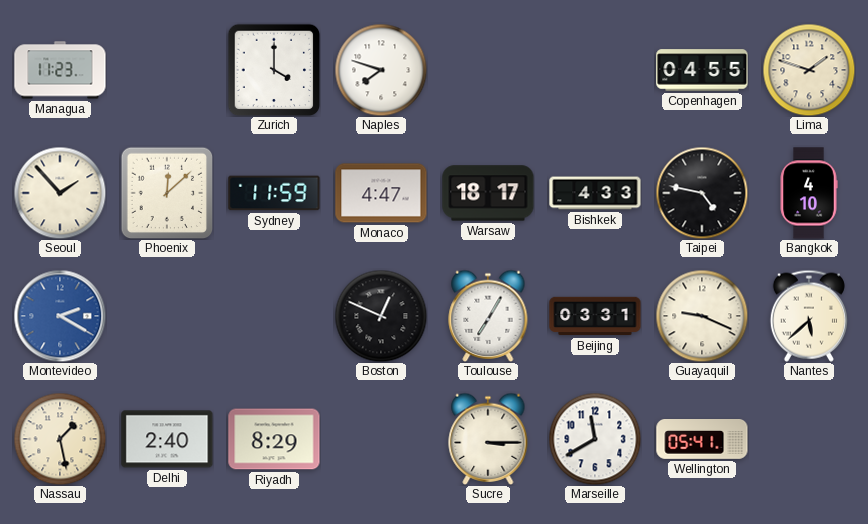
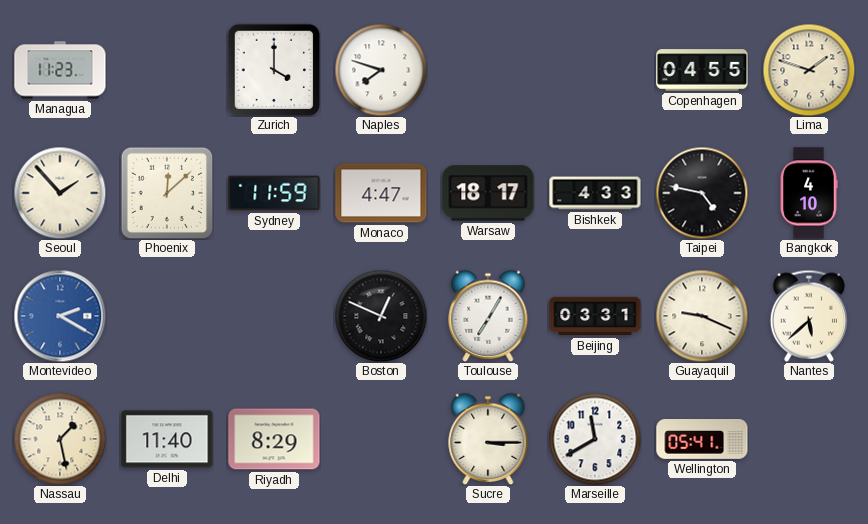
Delhi: 2:40 -> 11:40
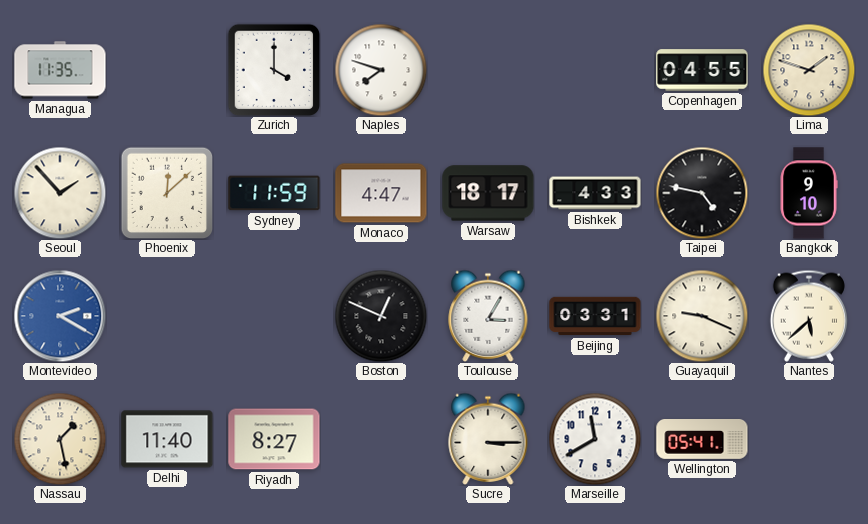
Managua: 11:23 -> 11:35
Bangkok: 4:10 -> 9:10
Toulouse: 7:05 -> 3:05
Riyadh: 8:29 -> 8:27
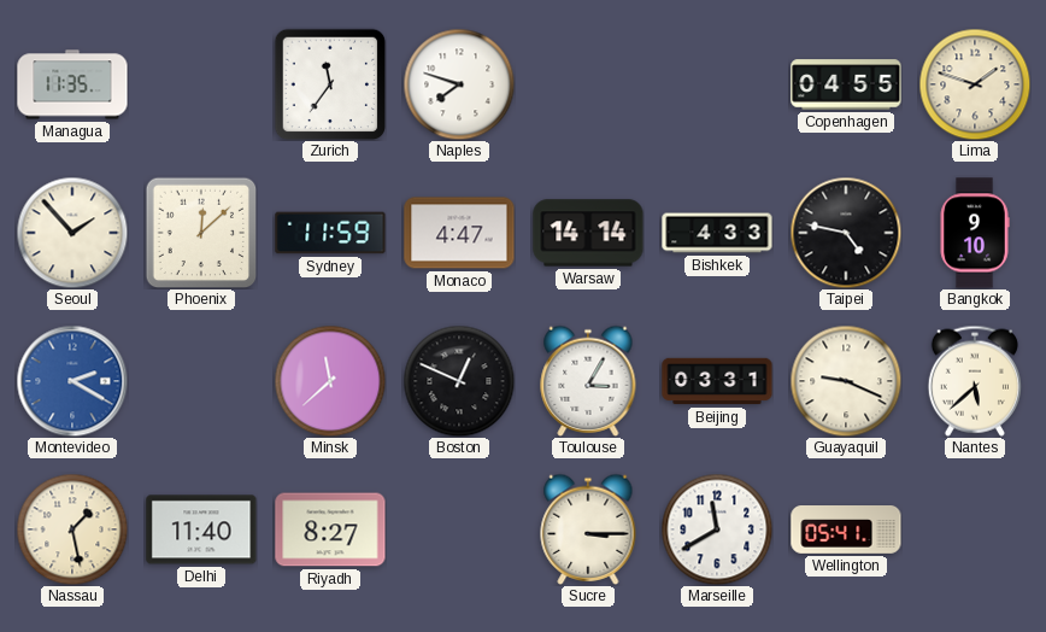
Zurich: 4:00 -> 11:36
Warsaw: 18:17 -> 14:14
Minsk: none -> 11:38
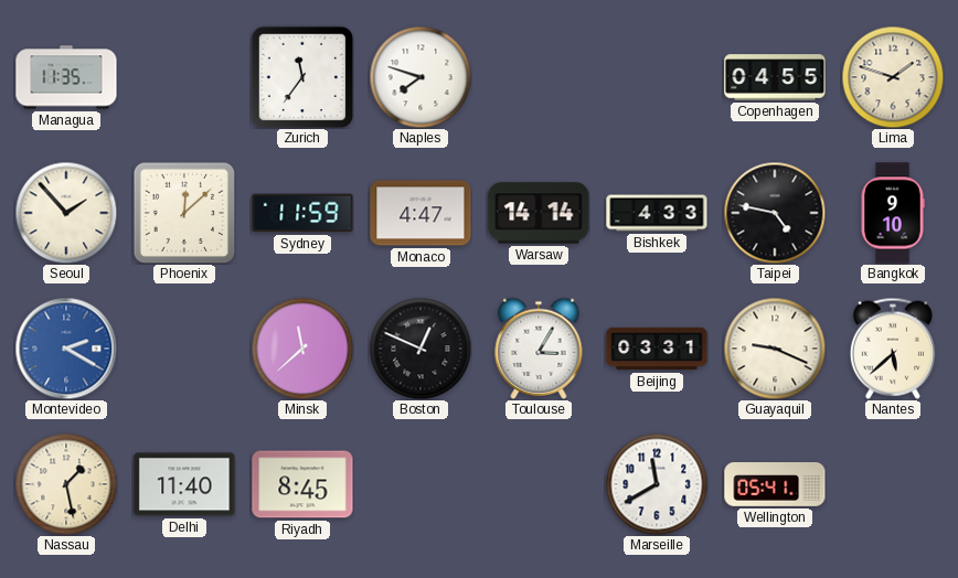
Riyadh: 8:27 -> 8:45
Sucre: 3:15 -> none
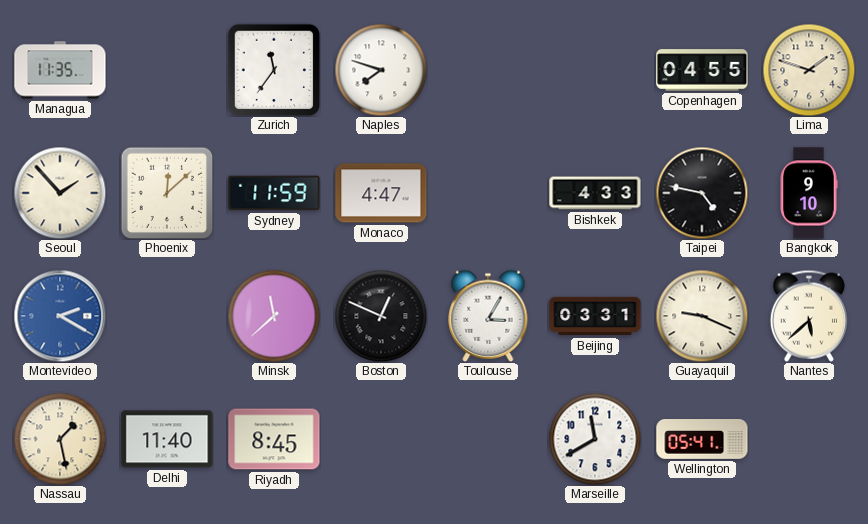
Warsaw: 14:14 -> none
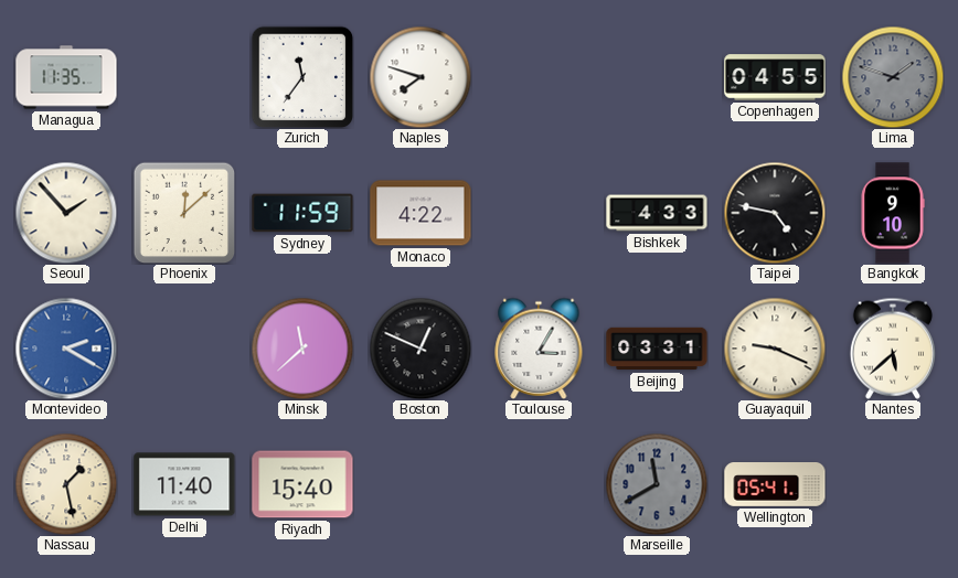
Lima dial: cream -> grey
Monaco: 4:47 -> 4:22
Riyadh: 8:45 -> 15:40
Marseille dial: white -> grey
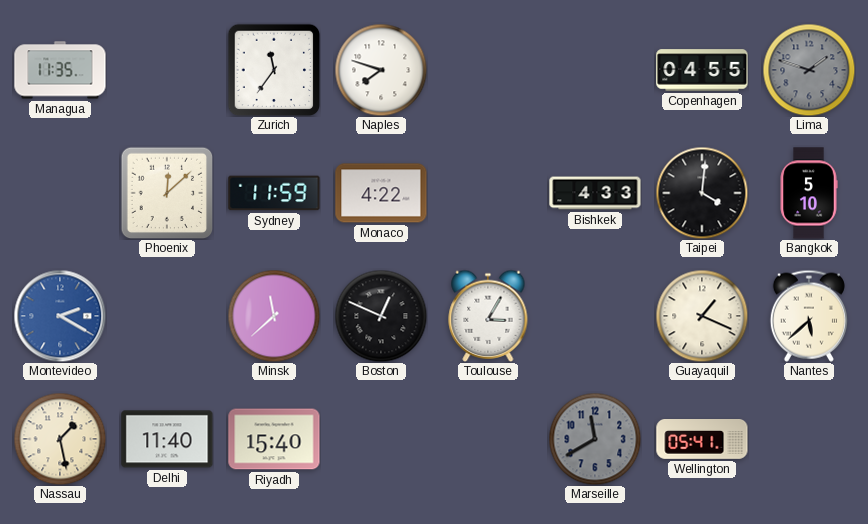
Seoul: 1:53 -> none
Taipei: 4:47 -> 4:01
Bangkok: 9:10 -> 5:10
Beijing: 03:31 -> none
Guayaquil: 9:19 -> 1:19
